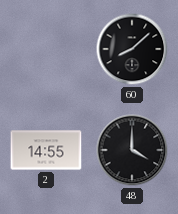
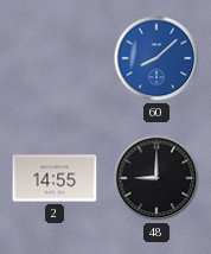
60 dial: black -> blue
48: 4:00 -> 9:00
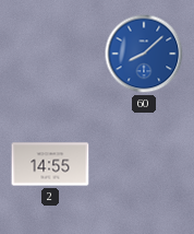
48: 9:00 -> none
